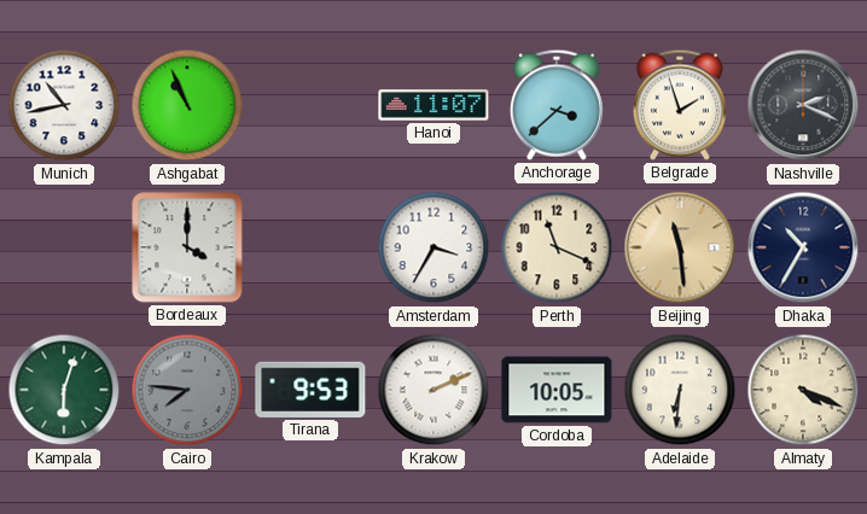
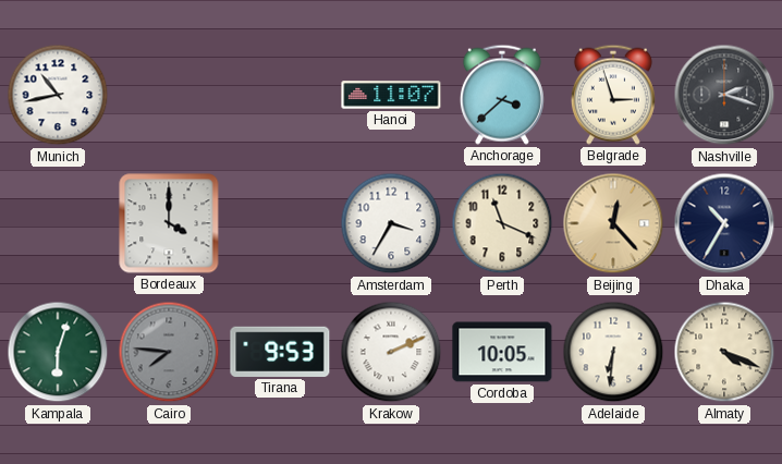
Ashgabat: 10:56 -> none
Belgrade: 1:57 -> 2:57
Nashville: 2:19 -> 2:18
Beijing: 11:29 -> 12:23
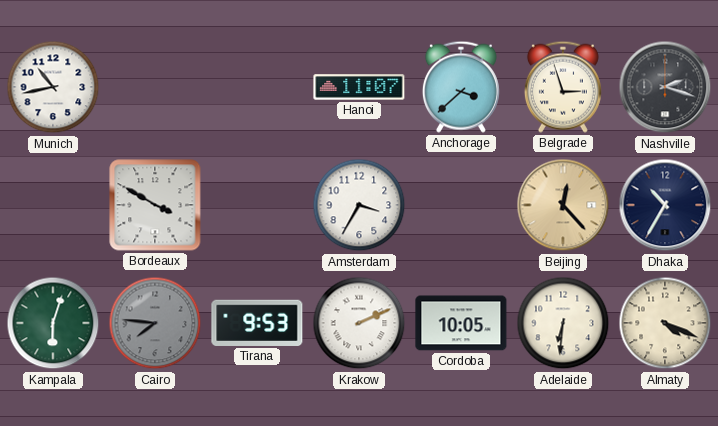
Bordeaux: 4:00 -> 3:50
Perth: 11:19 -> none
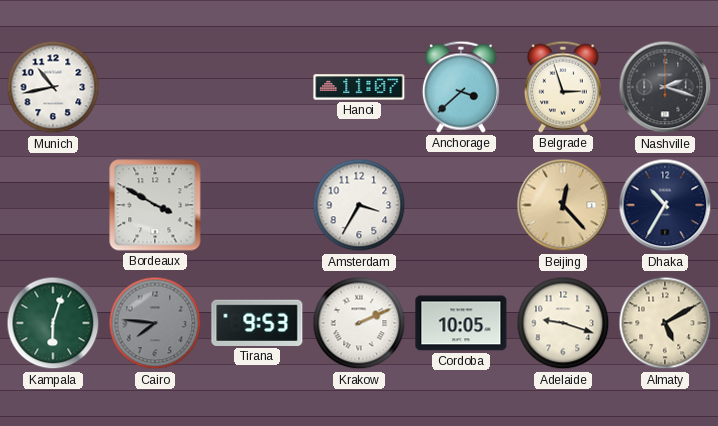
Adelaide: 6:31 -> 9:18
Almaty: 4:19 -> 5:10
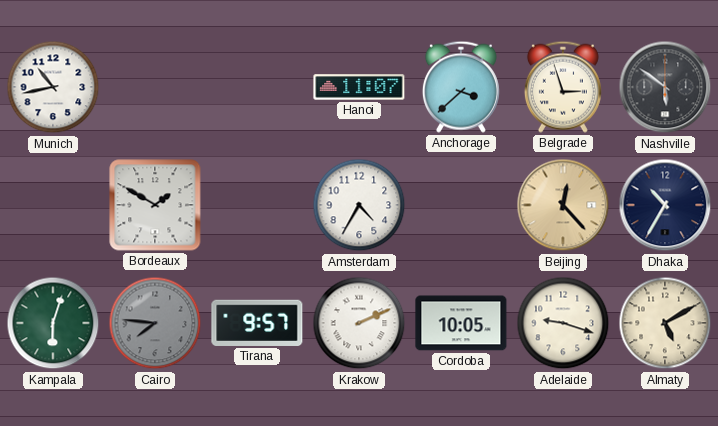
Nashville: 2:18 -> 5:51
Bordeaux: 3:50 -> 1:50
Amsterdam: 3:35 -> 4:35
Tirana: 9:53 -> 9:57
